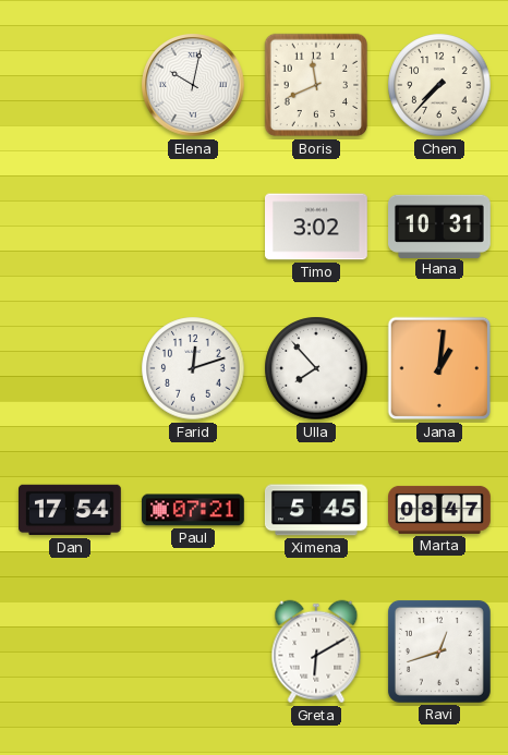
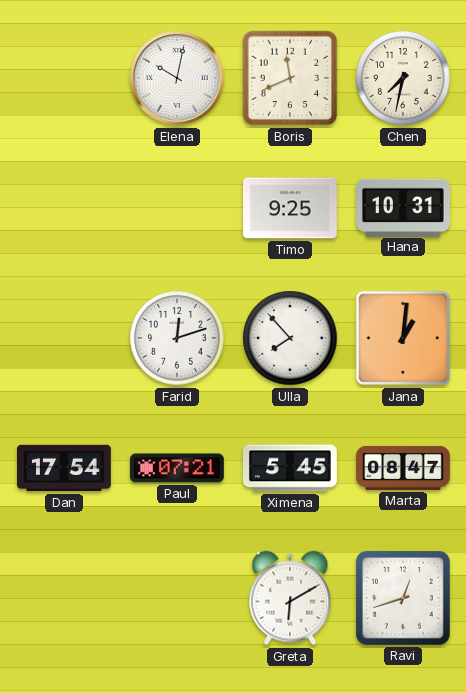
Chen: 7:37 -> 7:32
Timo: 3:02 -> 9:25
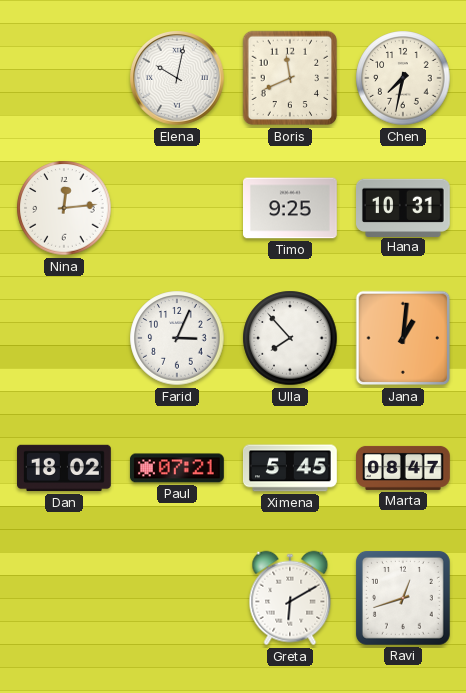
Nina: none -> 12:14
Farid: 12:12 -> 3:04
Dan: 17:54 -> 18:02
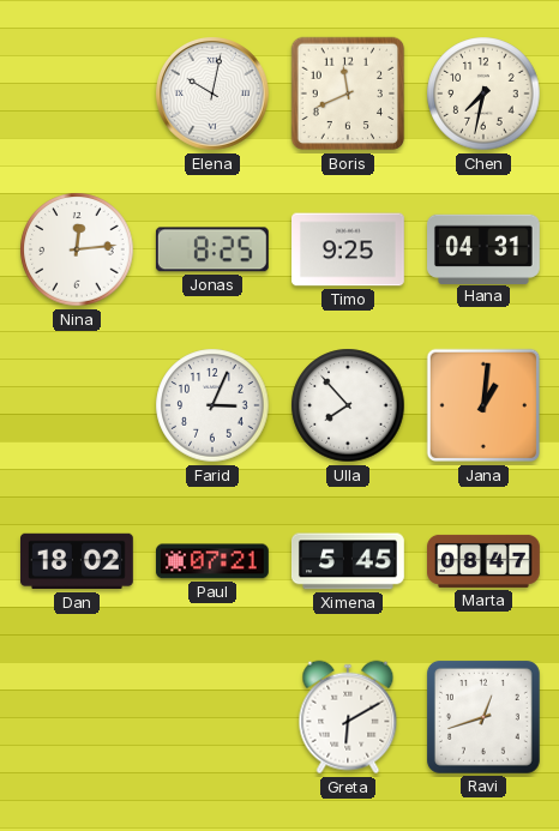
Jonas: none -> 8:25
Hana: 10:31 -> 04:31
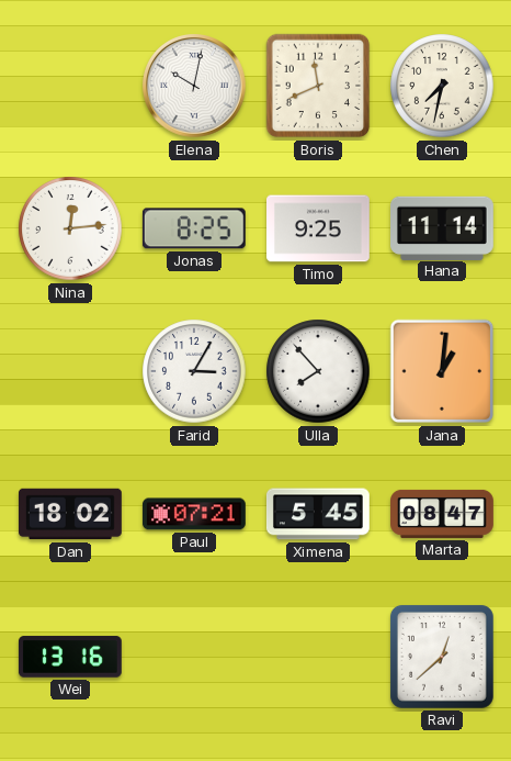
Hana: 04:31 -> 11:14
Farid: 3:04 -> 3:05
Wei: none -> 13:16
Greta: 6:10 -> none
Ravi: 12:42 -> 12:38
